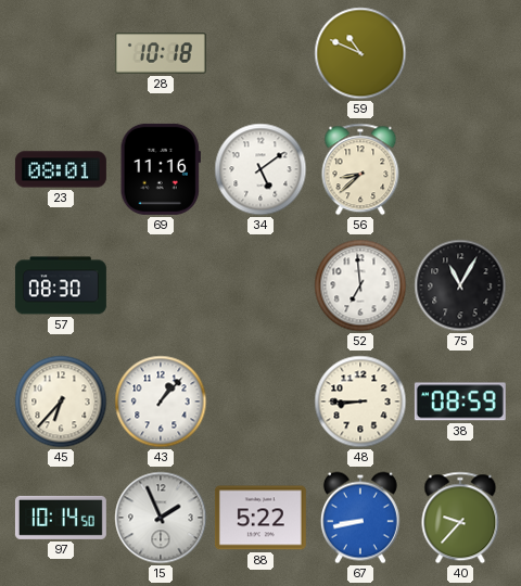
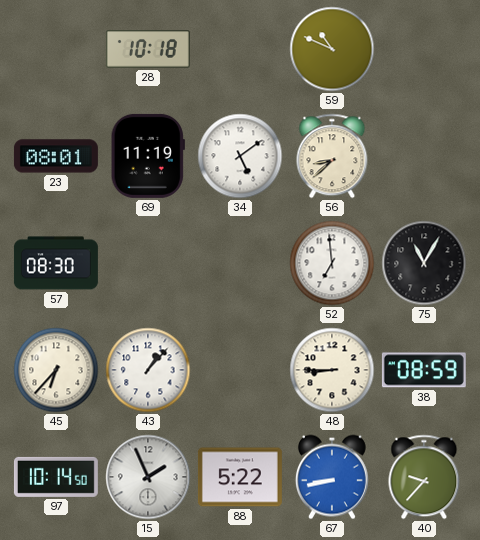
69: 11:16 -> 11:19
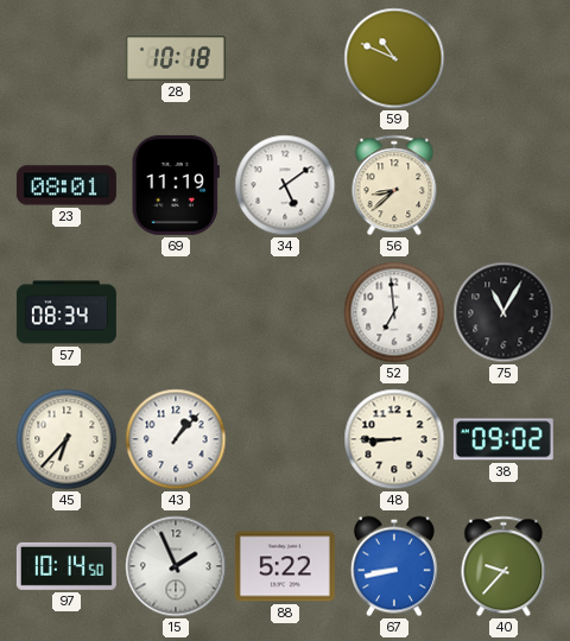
57: 08:30 -> 08:34
38: 08:59 -> 09:02
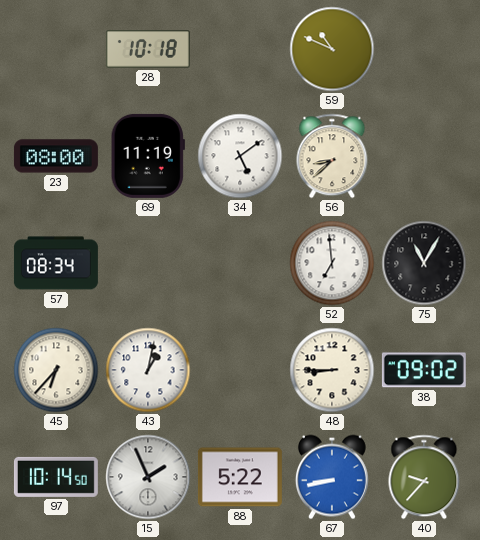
23: 08:01 -> 08:00
43: 1:07 -> 1:02
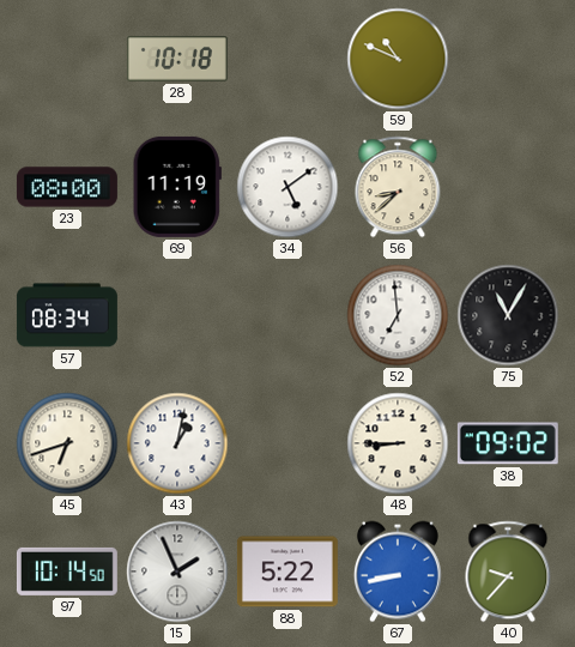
45: 6:37 -> 6:42
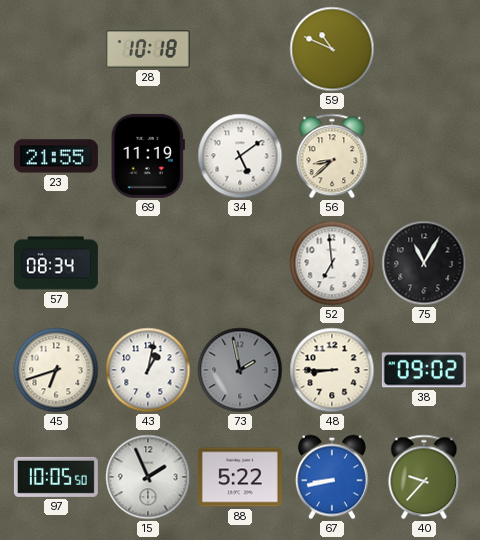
23: 08:00 -> 21:55
73: none -> 1:58
97: 10:14 -> 10:05
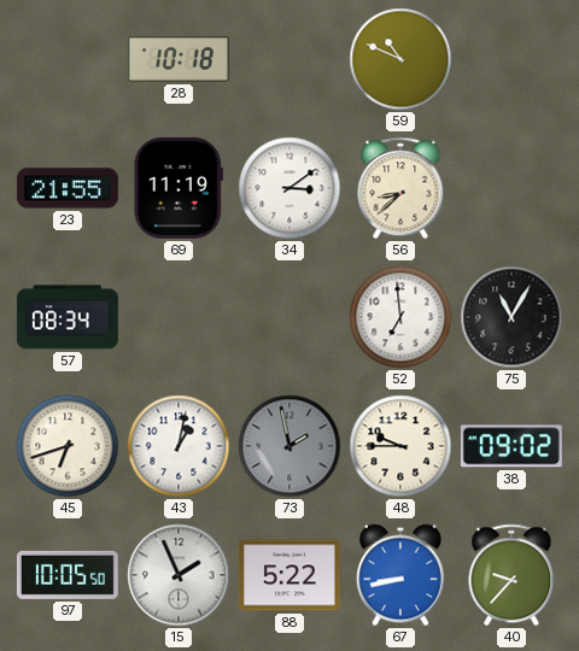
34: 5:09 -> 3:09
48: 8:45 -> 9:45
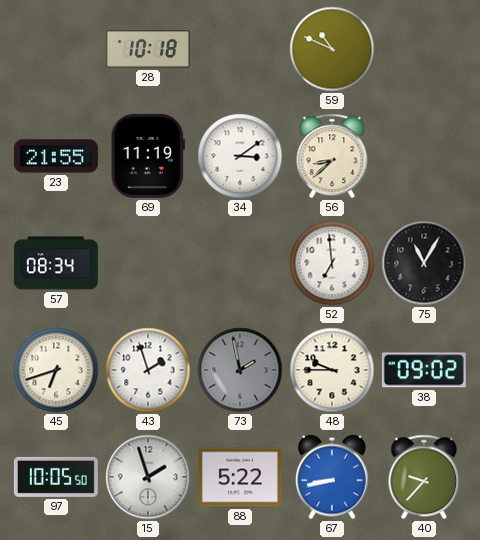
43: 1:02 -> 1:57
15: 1:56 -> 1:57
